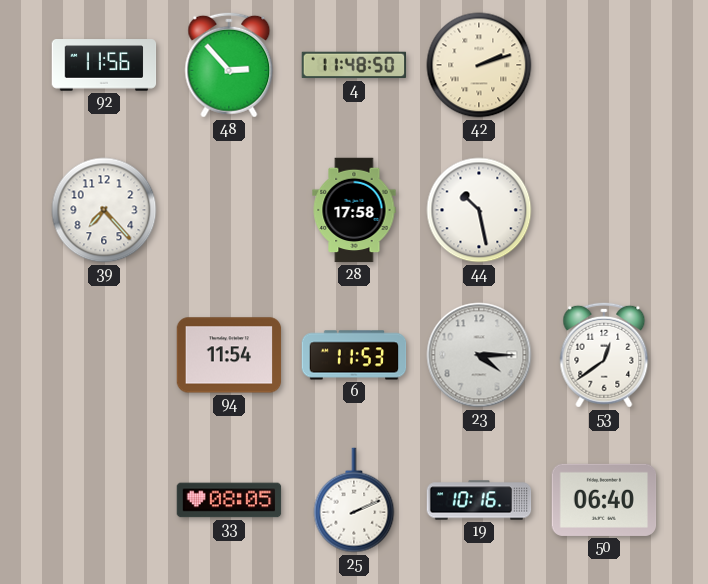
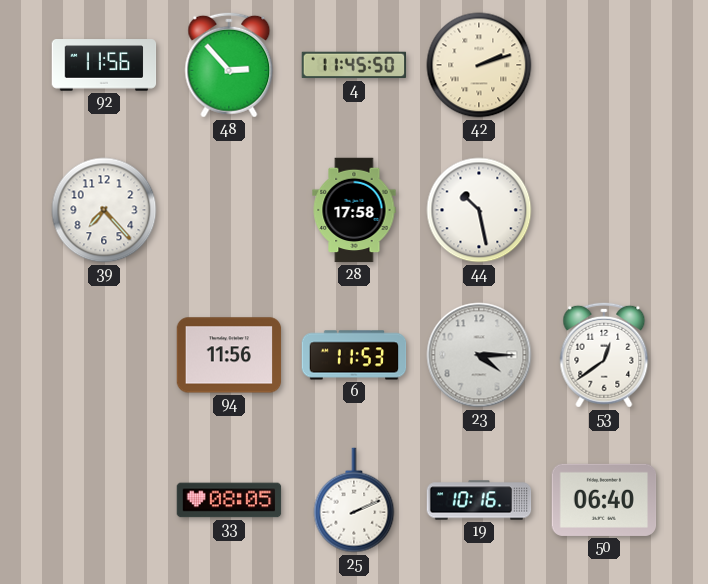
4: 11:48 -> 11:45
94: 11:54 -> 11:56
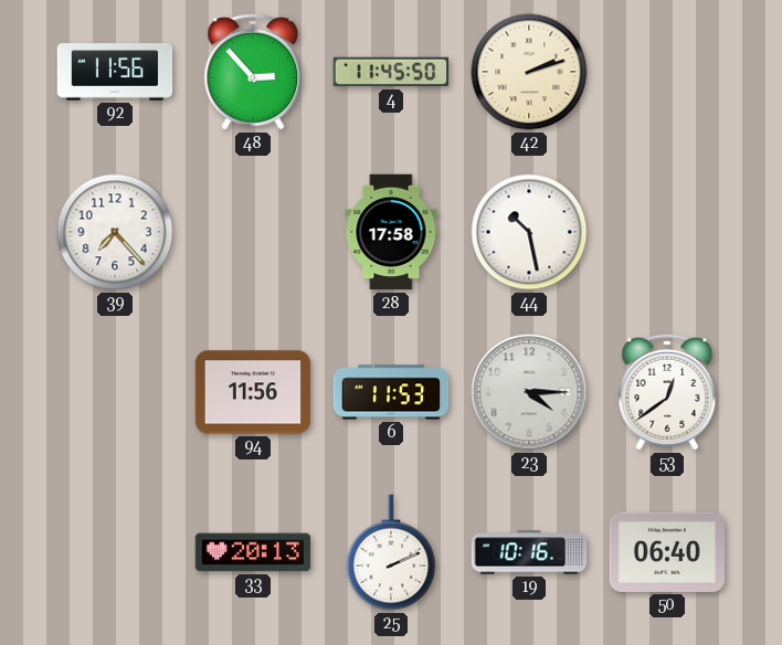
33: 08:05 -> 20:13
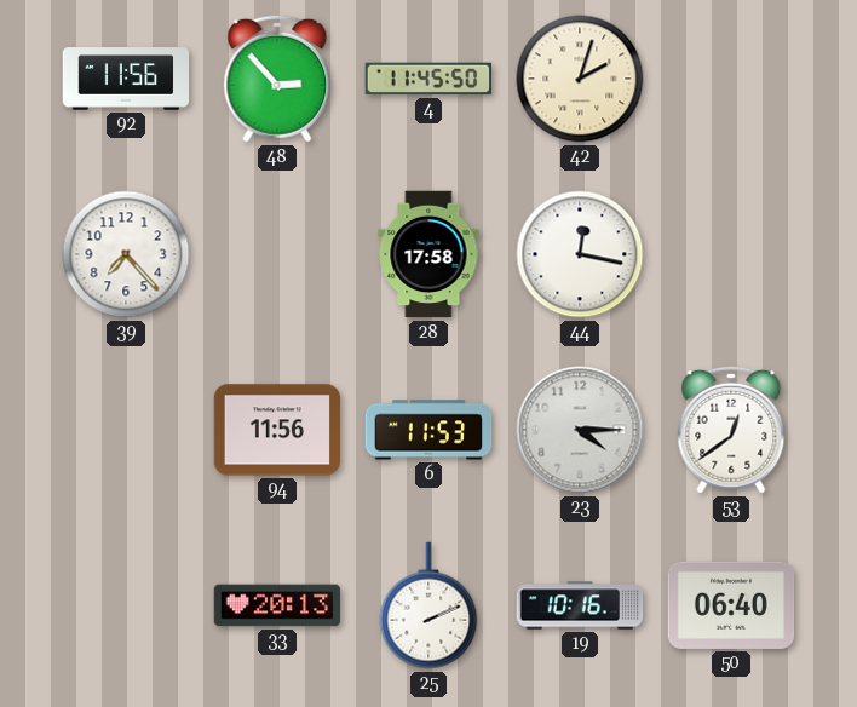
42: 2:12 -> 2:03
44: 10:28 -> 12:17
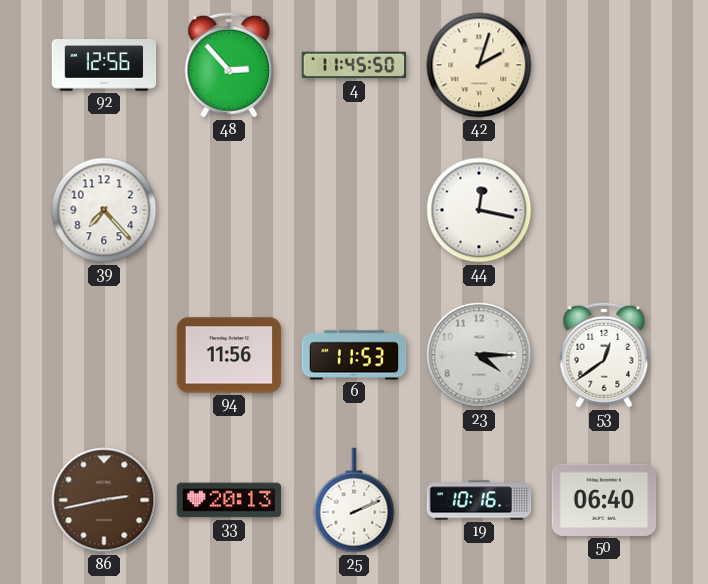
92: 11:56 -> 12:56
28: 17:58 -> none
86: none -> 2:43
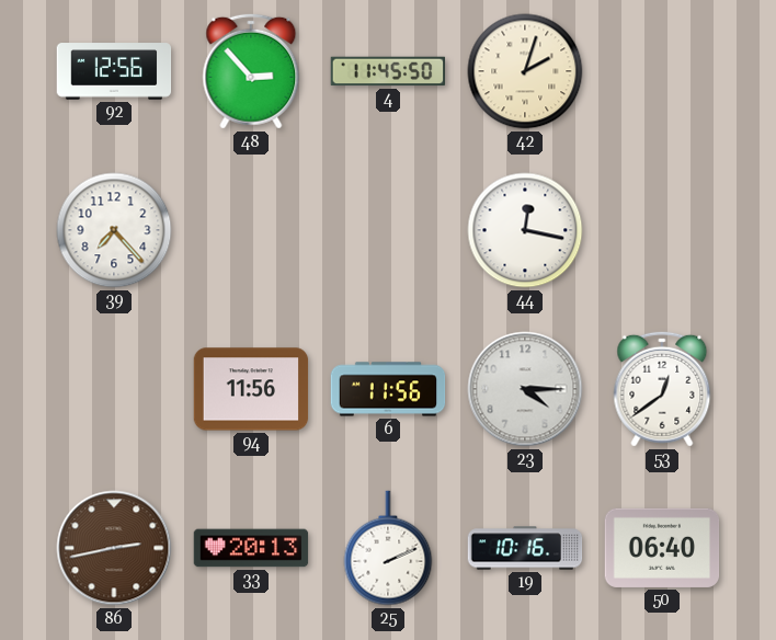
6: 11:53 -> 11:56
